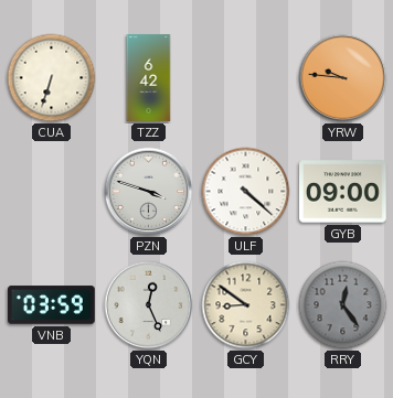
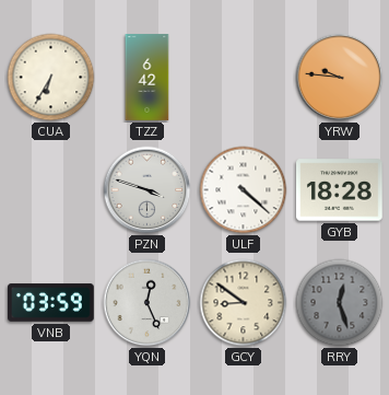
CUA: 6:33 -> 6:35
GYB: 09:00 -> 18:28
RRY: 12:24 -> 12:27
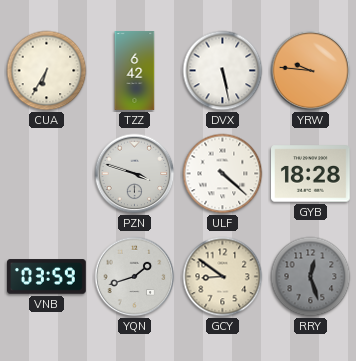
DVX: none -> 5:28
YQN: 12:26 -> 1:42
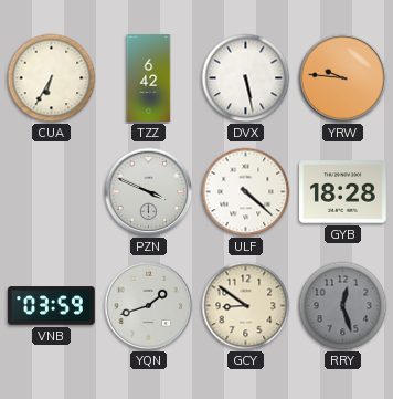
PZN: 3:48 -> 3:49
